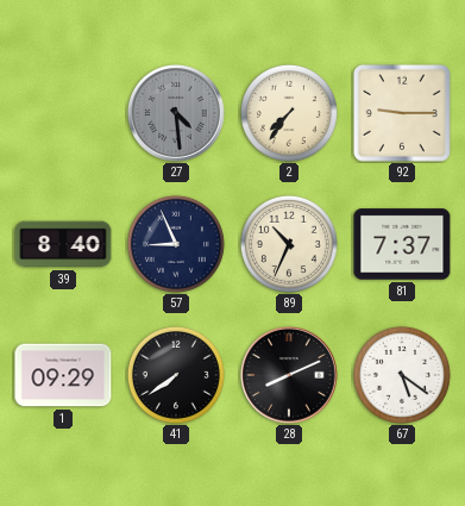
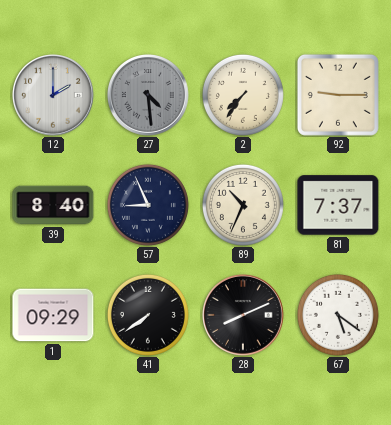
12: none -> 2:00
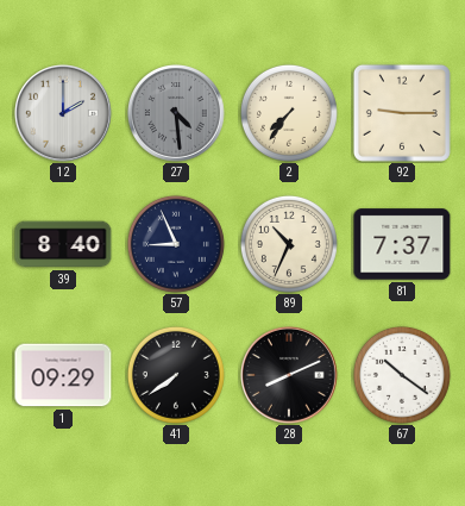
67: 5:21 -> 10:21
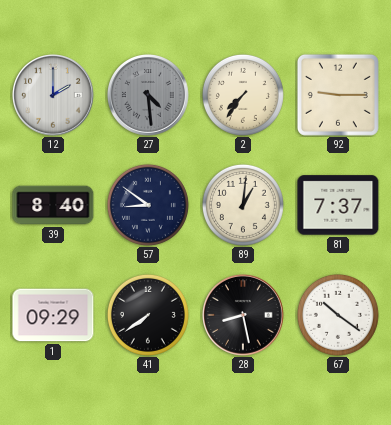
57: 8:56 -> 8:51
89: 10:34 -> 1:01
28: 8:11 -> 8:28
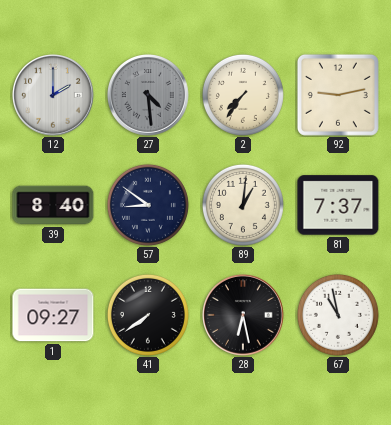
92: 9:15 -> 9:13
1: 09:29 -> 09:27
28: 8:28 -> 6:28
67: 10:21 -> 10:58
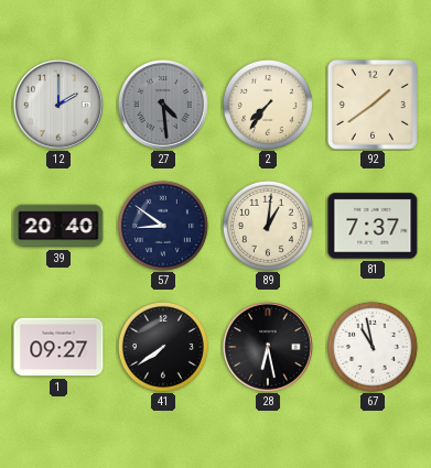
92: 9:13 -> 1:39
39: 8:40 -> 20:40
